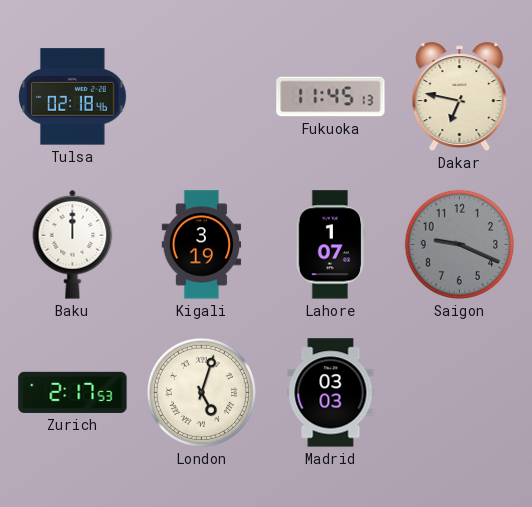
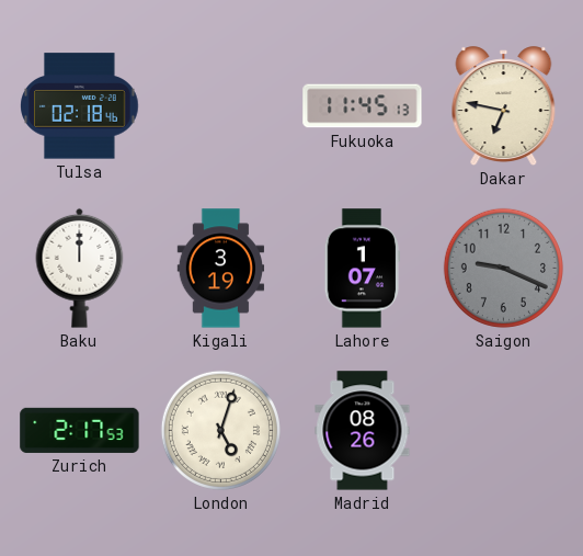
Madrid: 03:03 -> 08:26
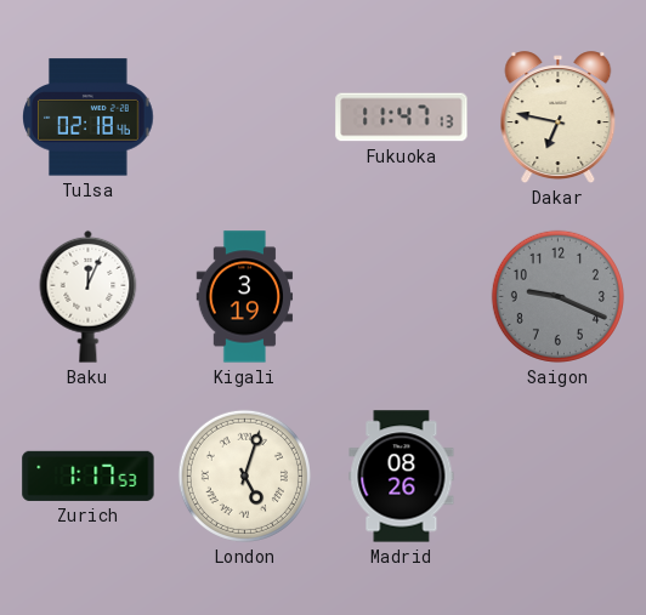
Fukuoka: 11:45 -> 11:47
Baku: 12:00 -> 12:04
Lahore: 1:07 -> none
Zurich: 2:17 -> 1:17
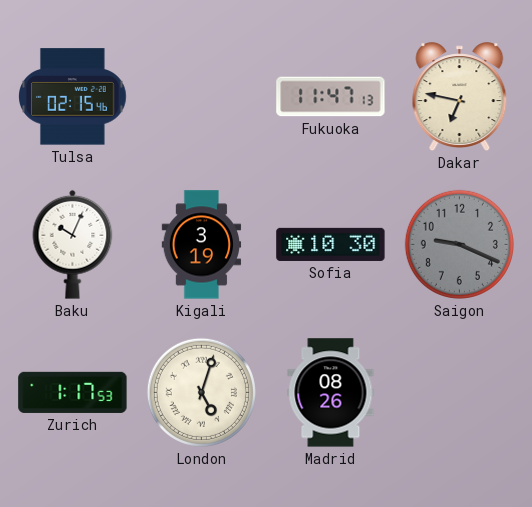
Tulsa: 02:18 -> 02:15
Baku: 12:04 -> 10:04
Sofia: none -> 10:30
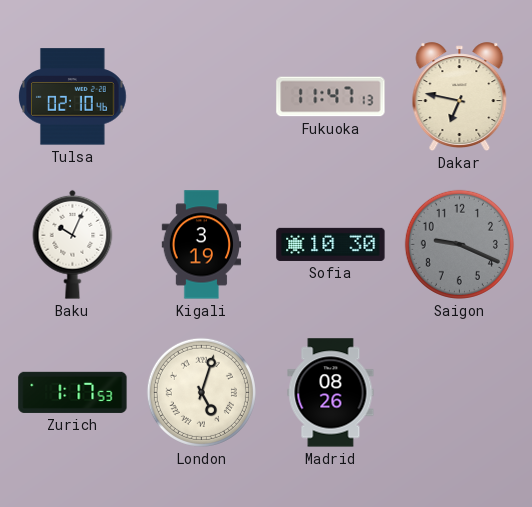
Tulsa: 02:15 -> 02:10
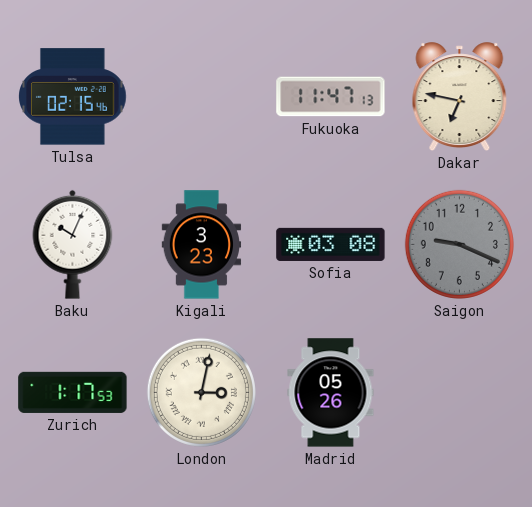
Tulsa: 02:10 -> 02:15
Kigali: 3:19 -> 3:23
Sofia: 10:30 -> 03:08
London: 5:03 -> 3:02
Madrid: 08:26 -> 05:26
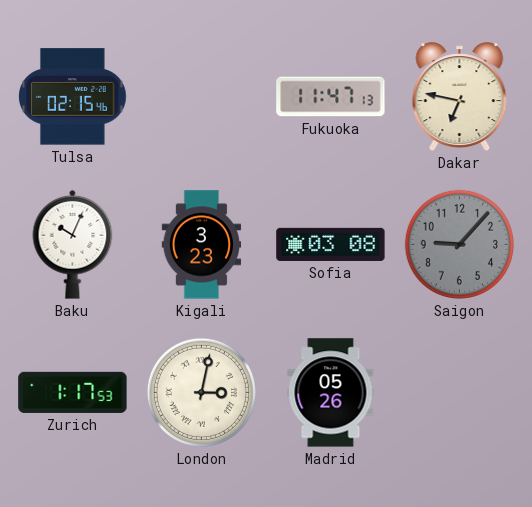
Saigon: 9:19 -> 9:07
